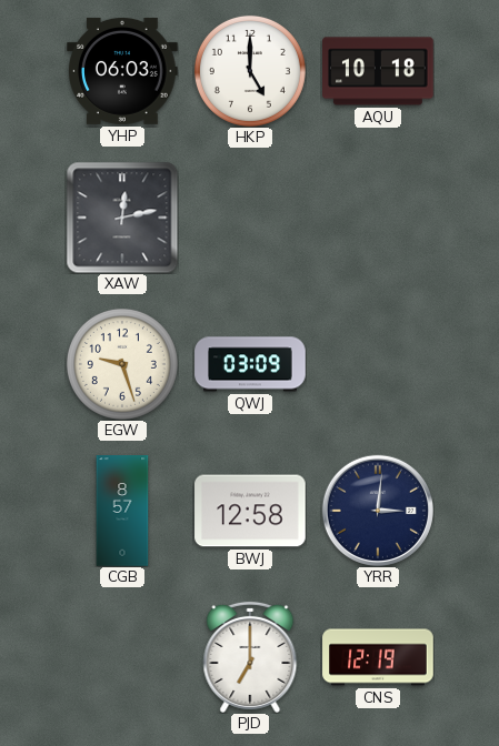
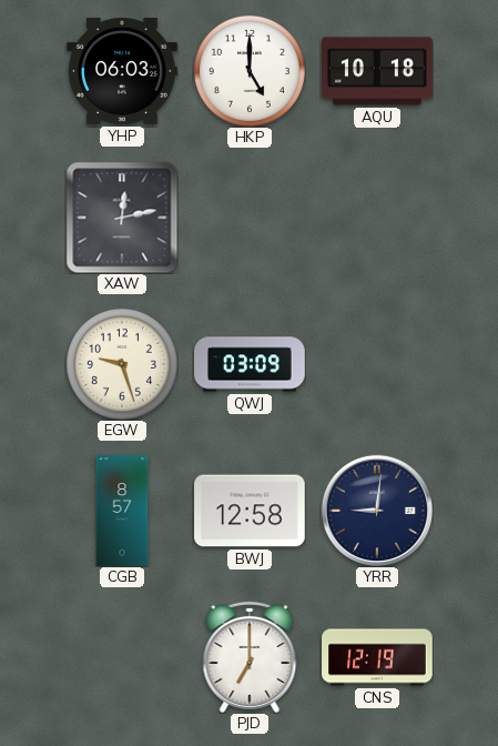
YRR: 3:01 -> 9:01
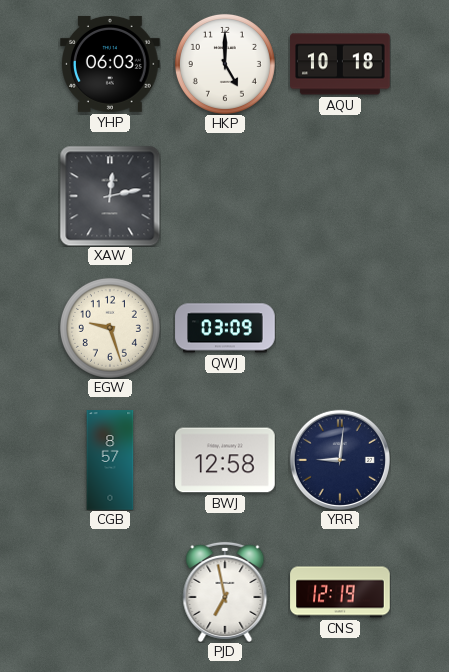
PJD: 7:00 -> 6:58
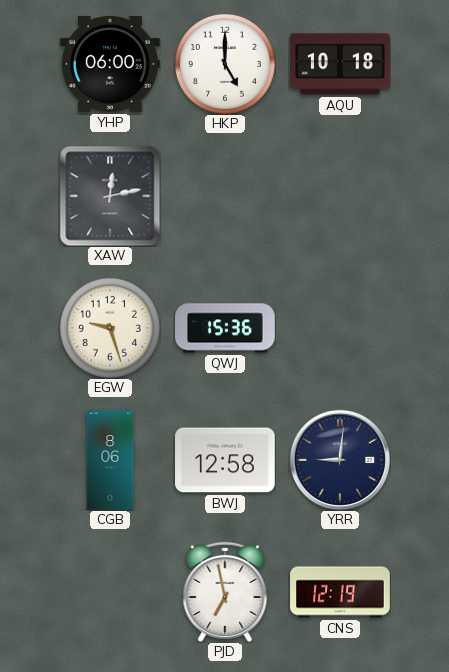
YHP: 06:03 -> 06:00
QWJ: 03:09 -> 15:36
CGB: 8:57 -> 8:06
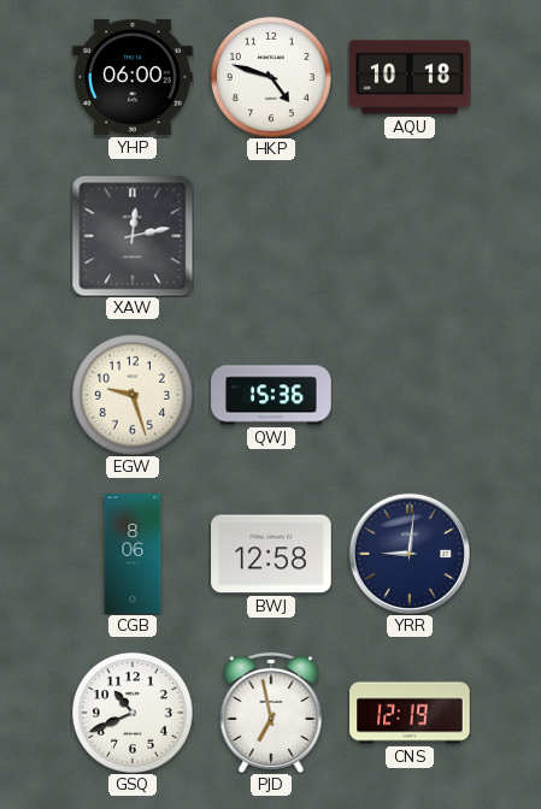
HKP: 5:00 -> 4:48
GSQ: none -> 10:41
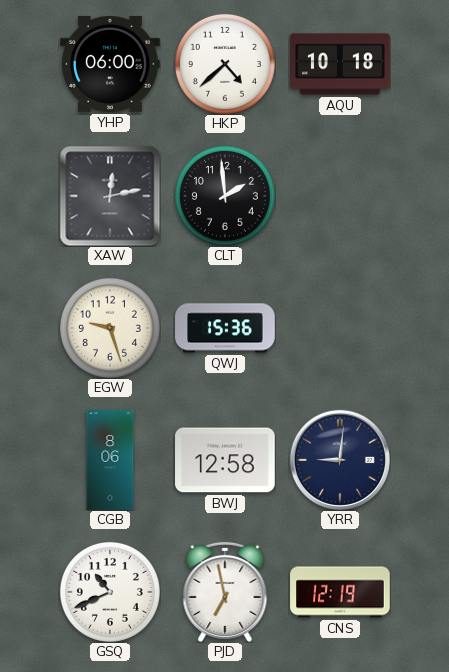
HKP: 4:48 -> 4:38
CLT: none -> 1:59
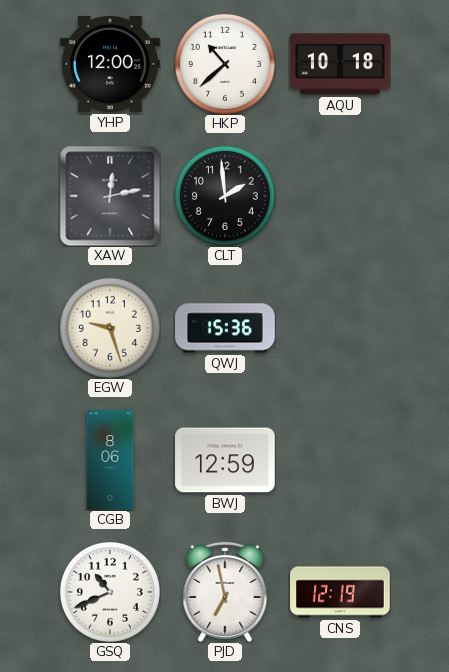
YHP: 06:00 -> 12:00
HKP: 4:38 -> 10:38
BWJ: 12:58 -> 12:59
YRR: 9:01 -> none
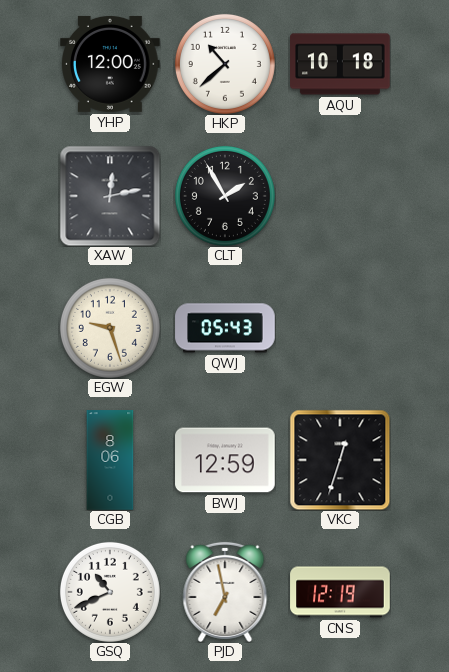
CLT: 1:59 -> 1:55
QWJ: 15:36 -> 05:43
VKC: none -> 12:33
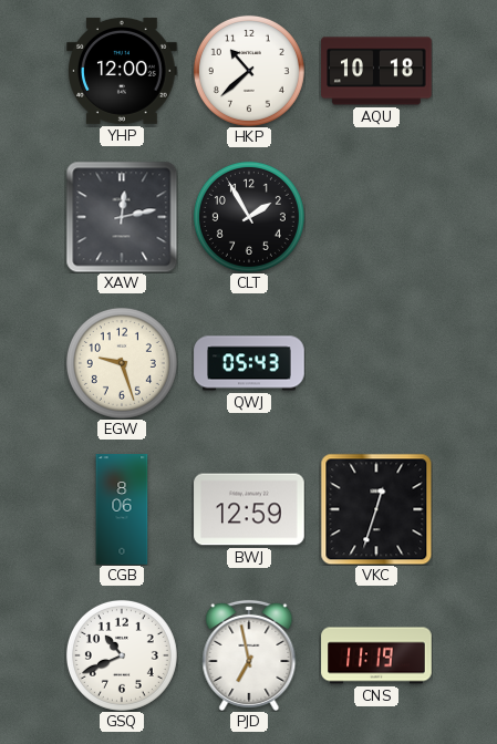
CNS: 12:19 -> 11:19
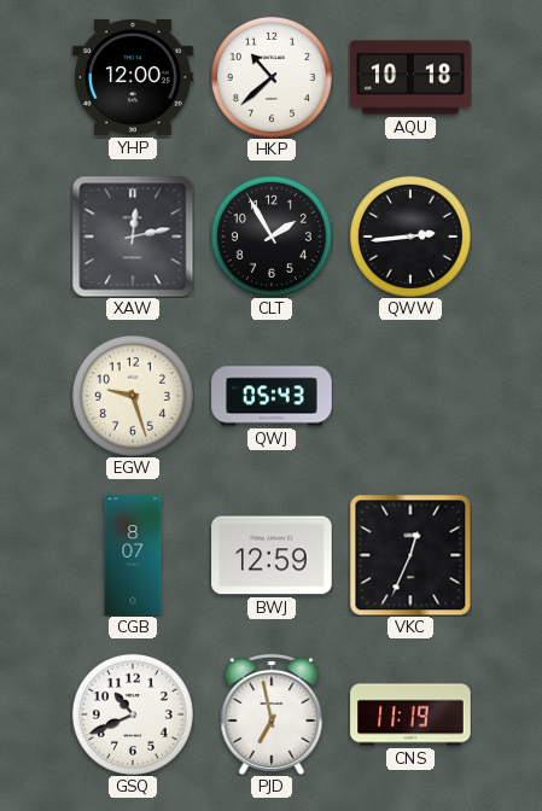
QWW: none -> 2:44
CGB: 8:06 -> 8:07
VKC: 12:33 -> 12:34
